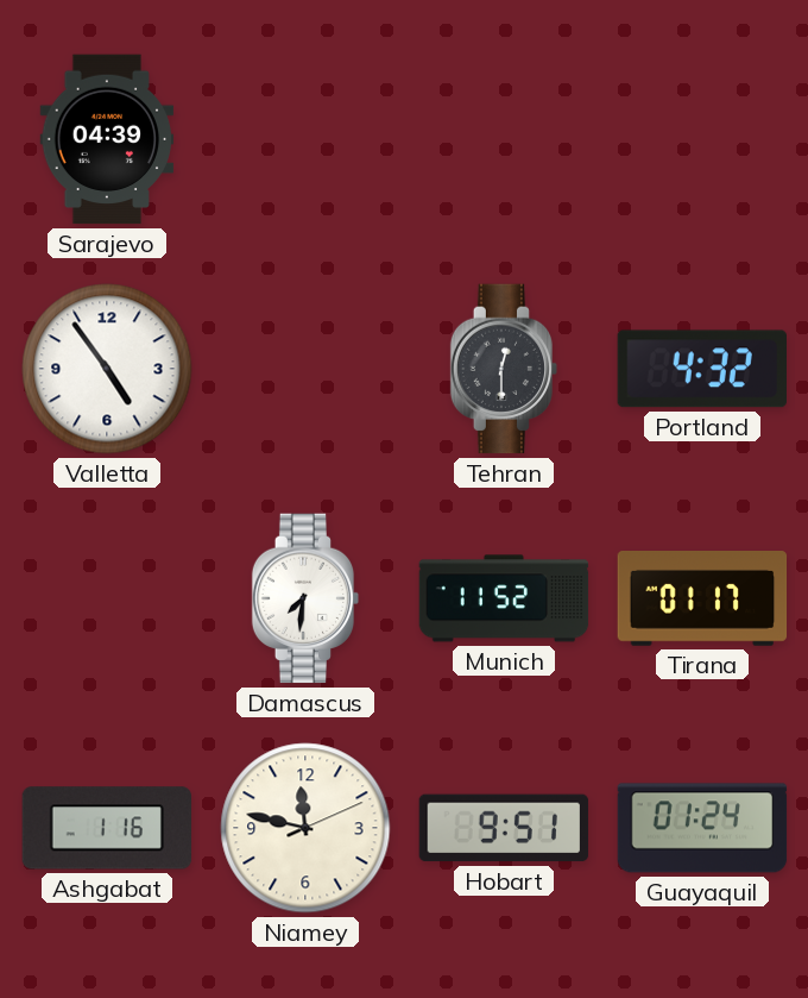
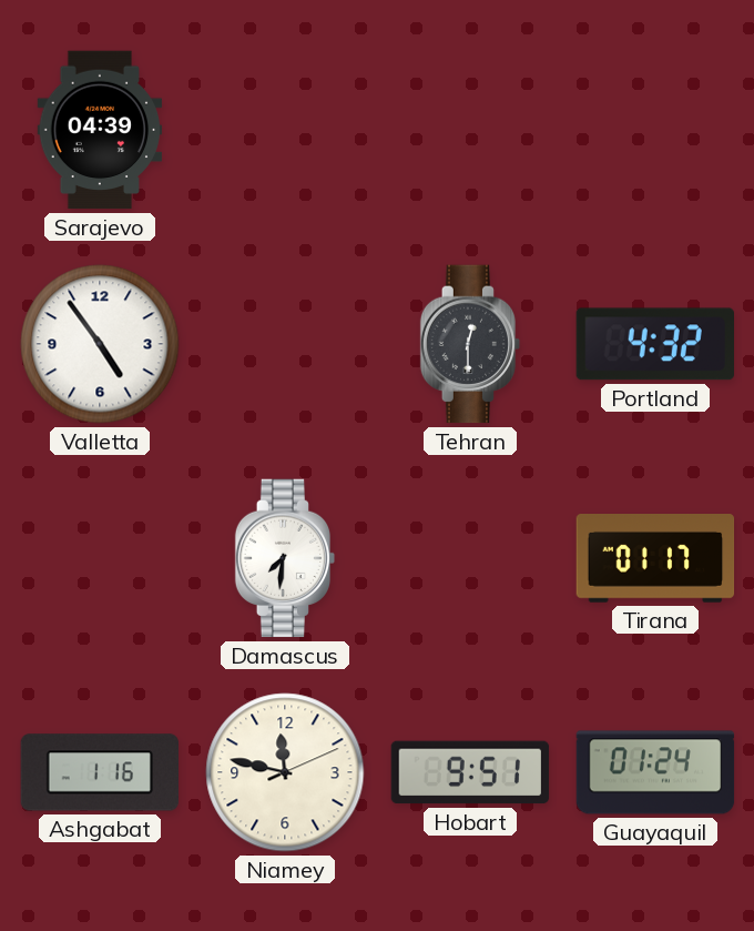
Munich: 11:52 -> none
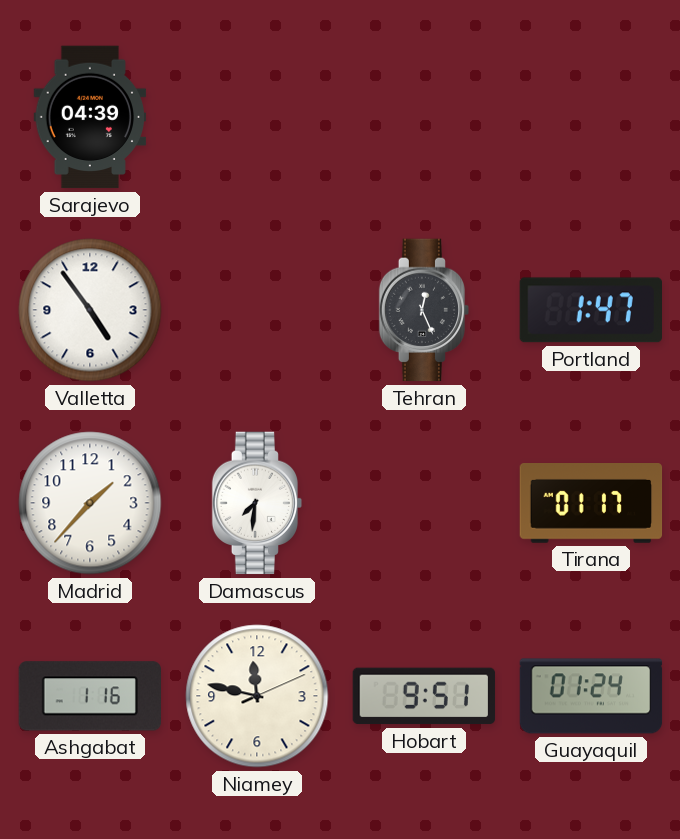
Tehran: 12:30 -> 12:26
Portland: 4:32 -> 1:47
Madrid: none -> 1:37
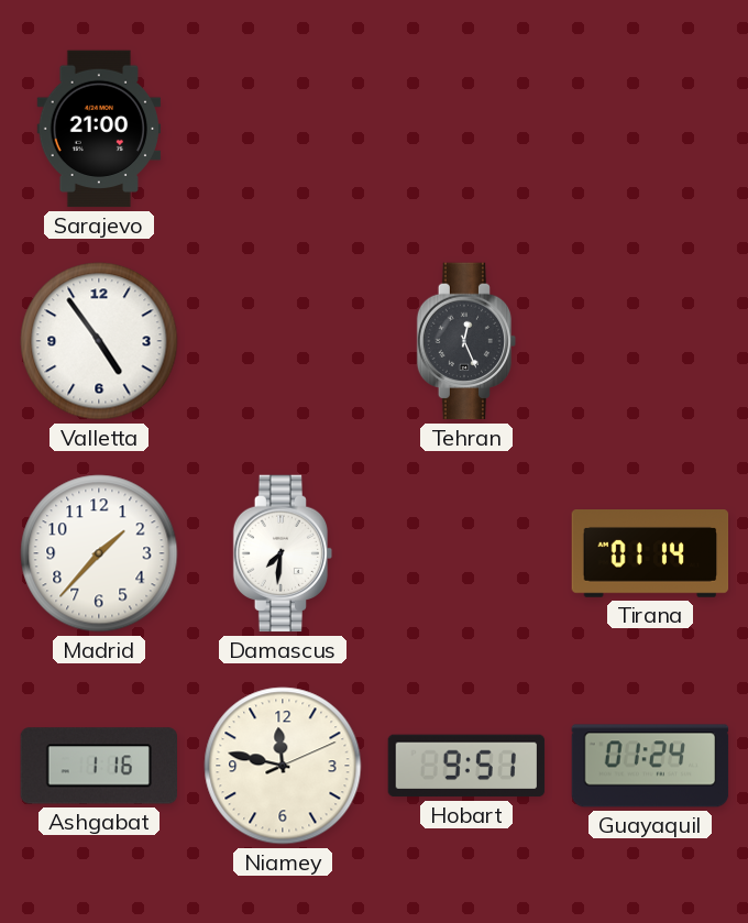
Sarajevo: 04:39 -> 21:00
Portland: 1:47 -> none
Tirana: 01:17 -> 01:14
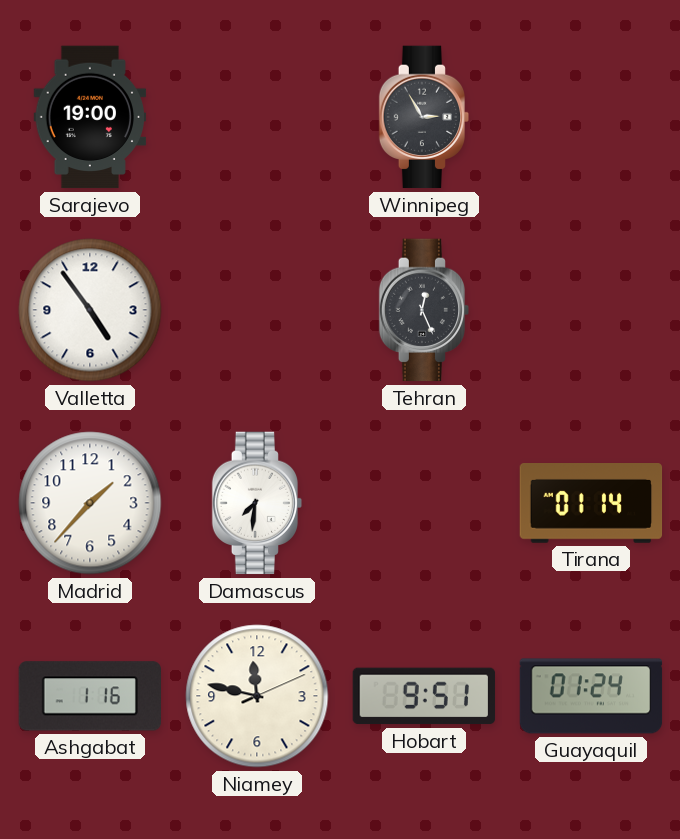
Sarajevo: 21:00 -> 19:00
Winnipeg: none -> 2:55
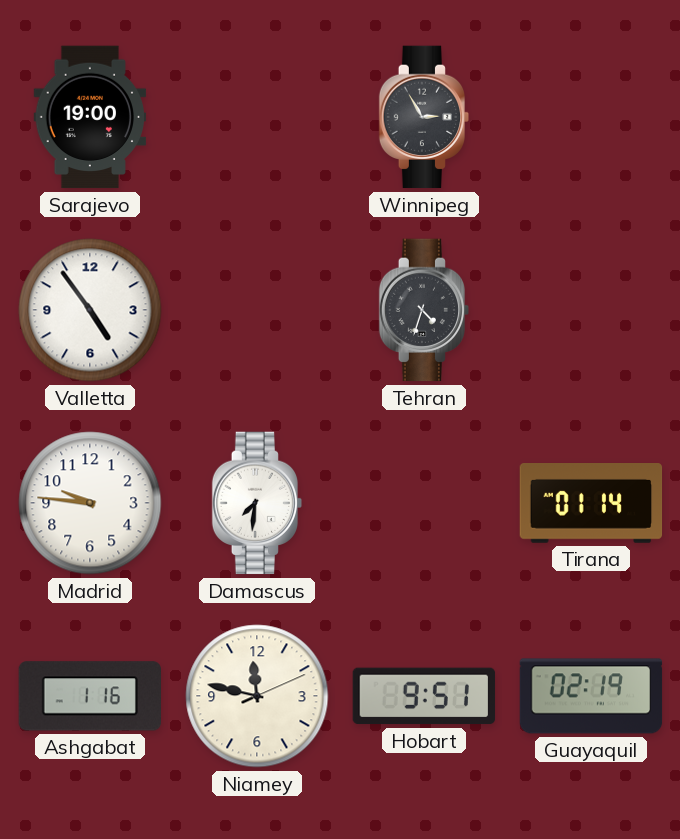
Tehran: 12:26 -> 4:33
Madrid: 1:37 -> 9:46
Guayaquil: 01:24 -> 02:19
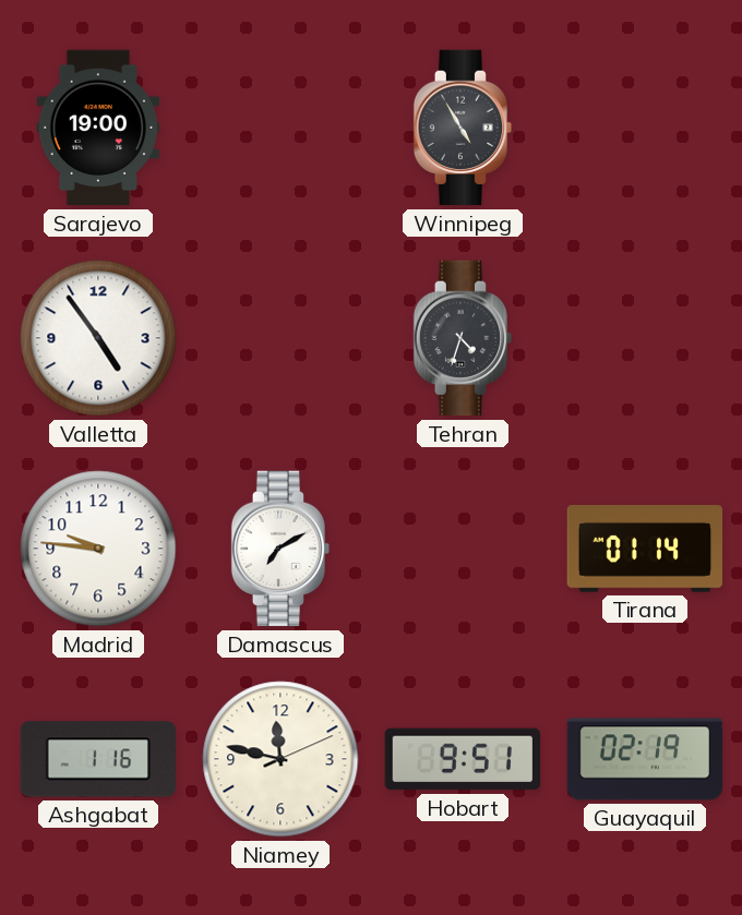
Winnipeg: 2:55 -> 4:55
Damascus: 7:31 -> 7:10
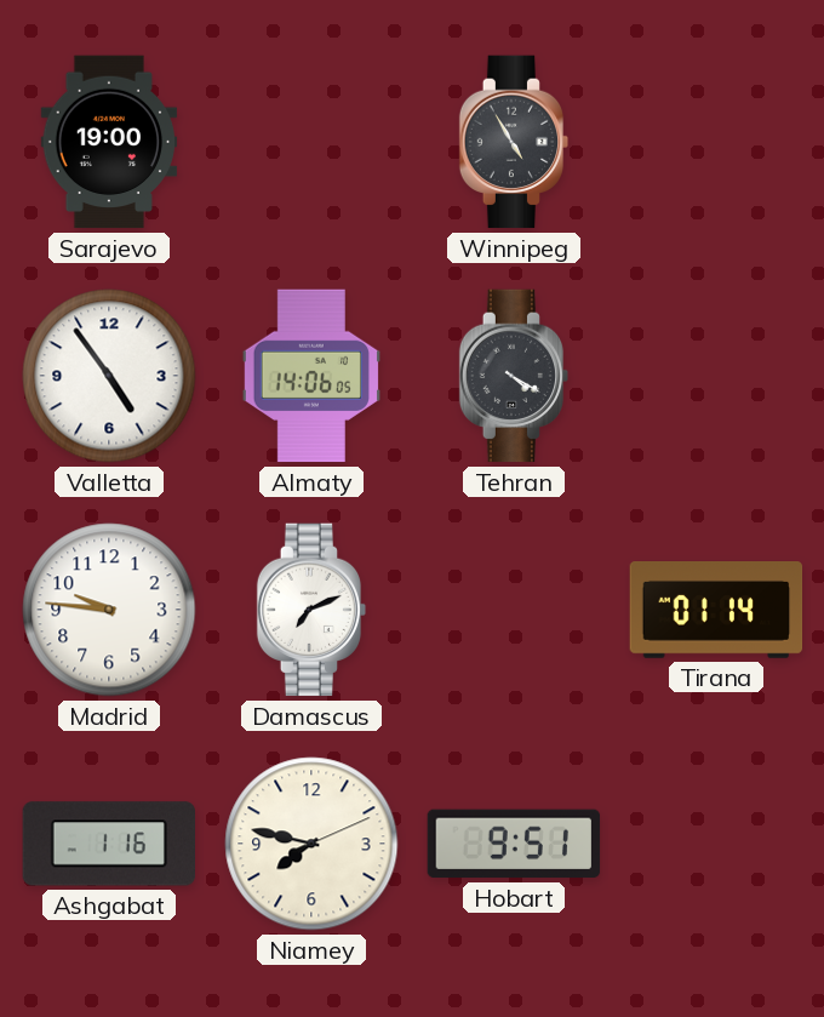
Almaty: none -> 14:06
Tehran: 4:33 -> 4:20
Damascus: 7:10 -> 7:11
Niamey: 11:47 -> 7:47
Guayaquil: 02:19 -> none
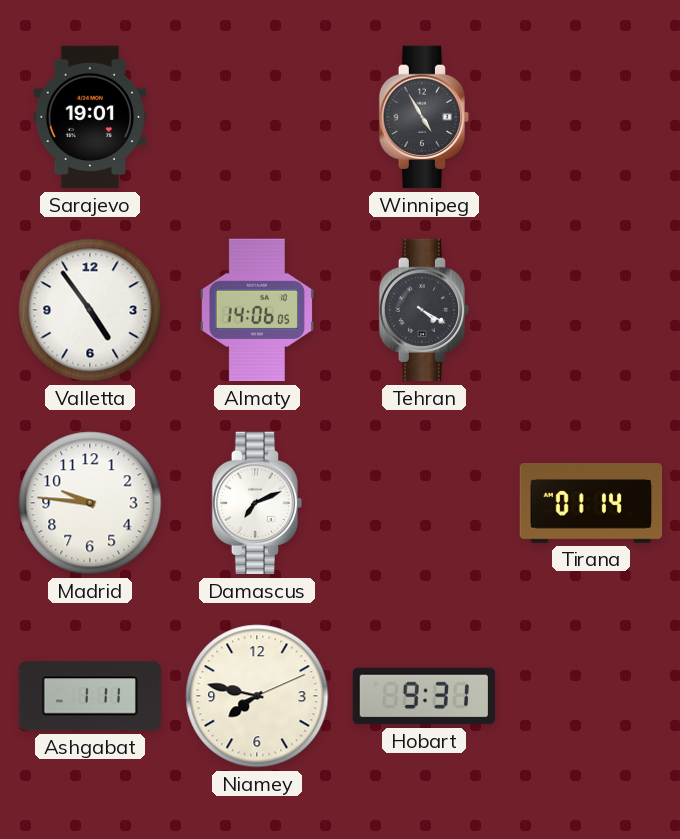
Sarajevo: 19:00 -> 19:01
Ashgabat: 1:16 -> 1:11
Hobart: 9:51 -> 9:31
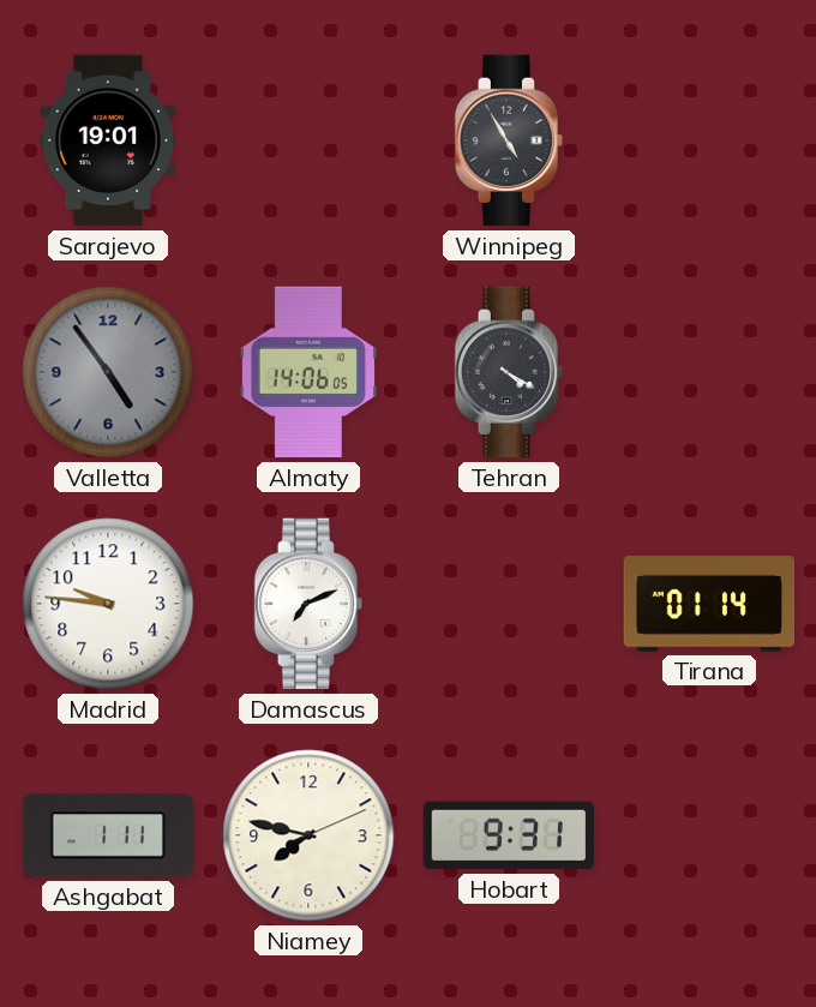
Valletta dial: white -> grey
